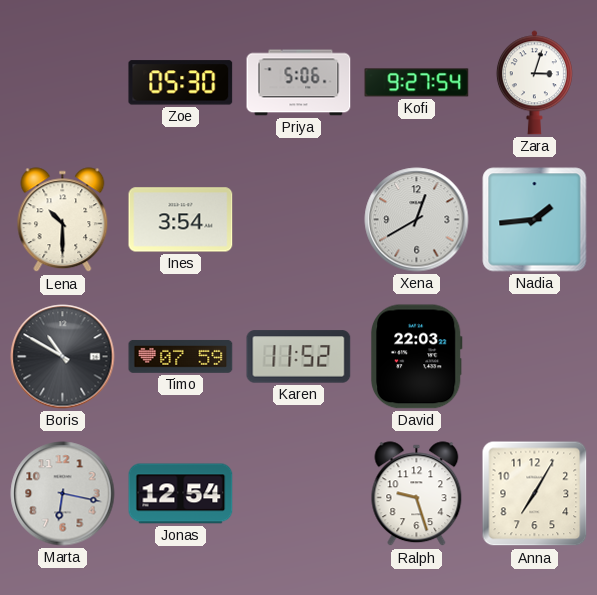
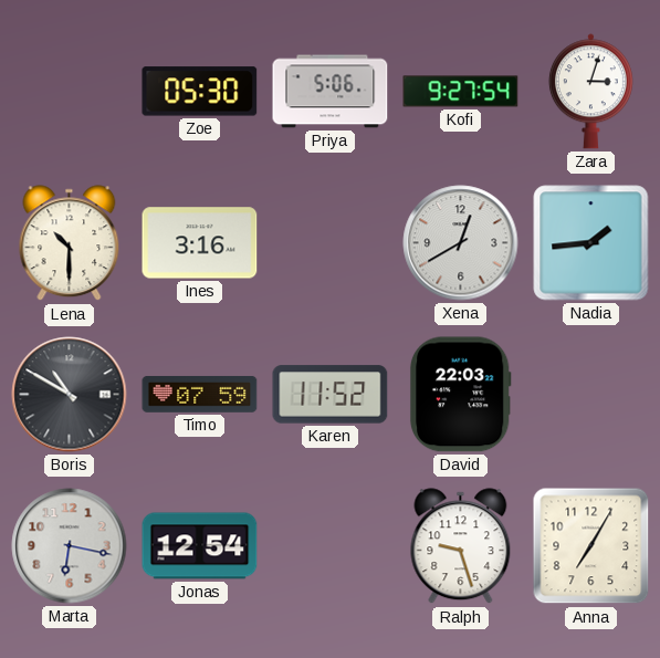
Ines: 3:54 -> 3:16
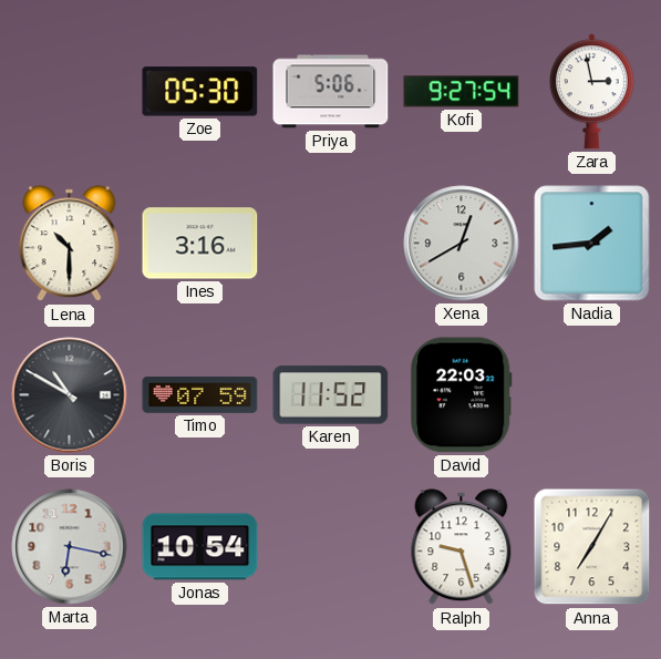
Zara: 3:03 -> 2:58
Jonas: 12:54 -> 10:54
